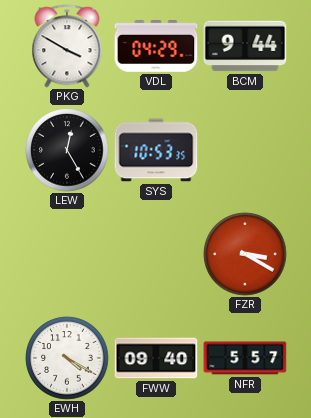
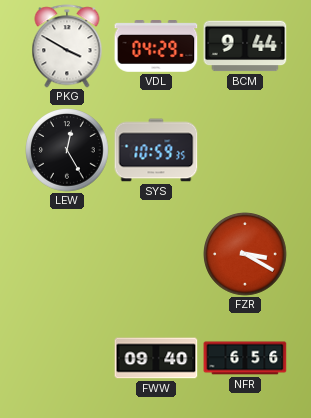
SYS: 10:53 -> 10:59
EWH: 4:20 -> none
NFR: 5:57 -> 6:56
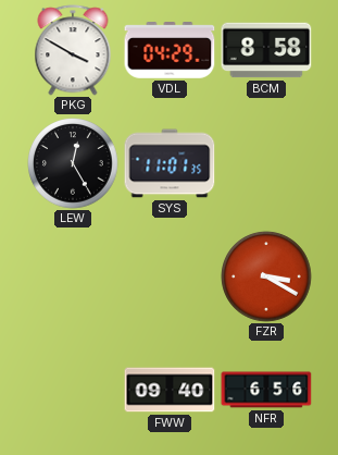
BCM: 9:44 -> 8:58
SYS: 10:59 -> 11:01
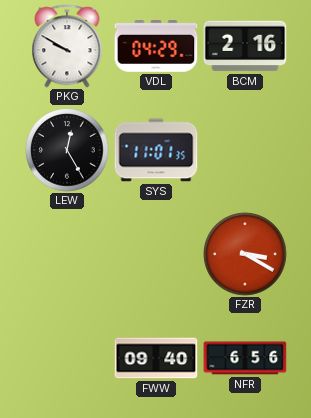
PKG: 3:50 -> 9:50
BCM: 8:58 -> 2:16
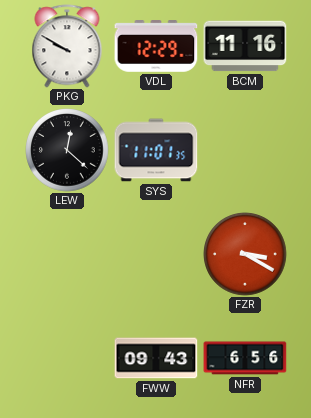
VDL: 04:29 -> 12:29
BCM: 2:16 -> 11:16
LEW: 12:25 -> 12:22
FWW: 09:40 -> 09:43
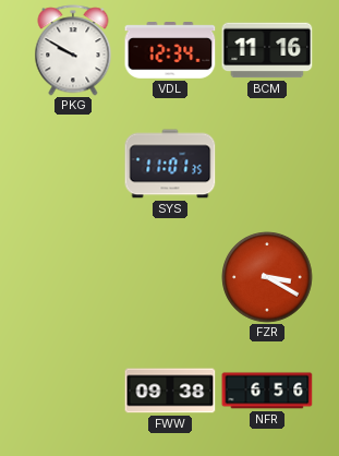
VDL: 12:29 -> 12:34
LEW: 12:22 -> none
FWW: 09:43 -> 09:38
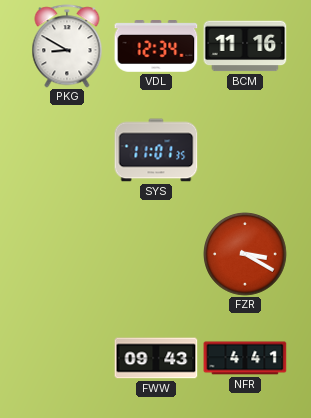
PKG: 9:50 -> 8:50
FWW: 09:38 -> 09:43
NFR: 6:56 -> 4:41
